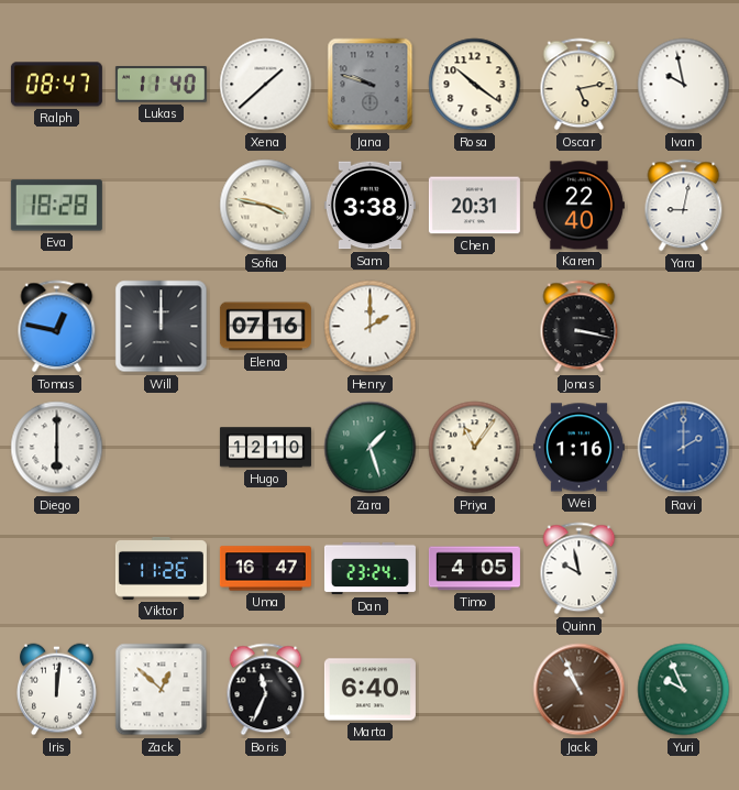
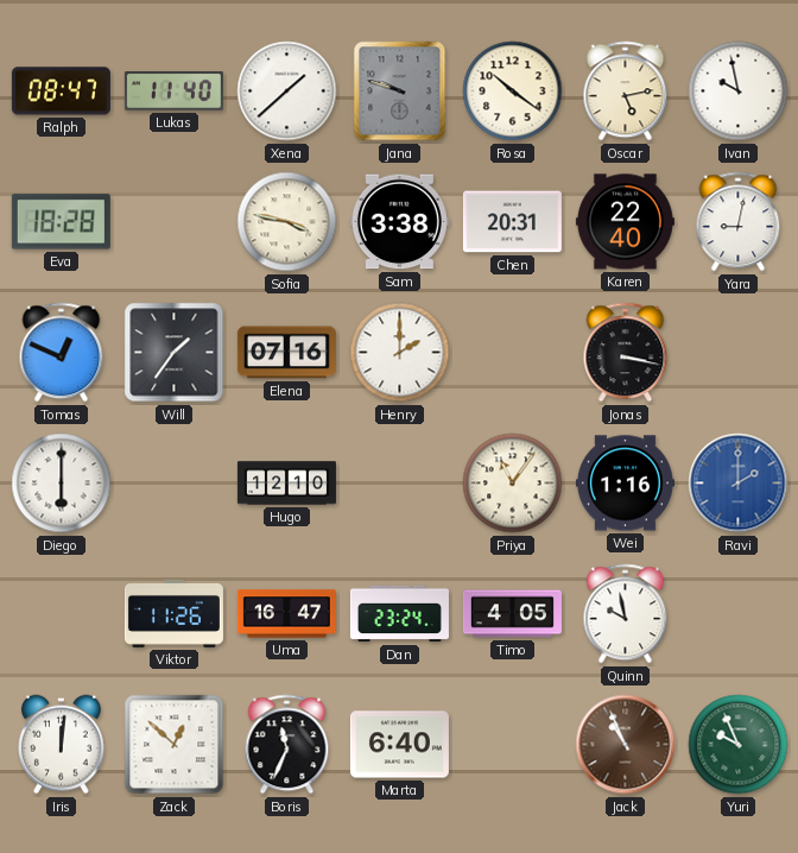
Tomas: 12:47 -> 12:49
Will: 12:00 -> 1:36
Zara: 1:27 -> none
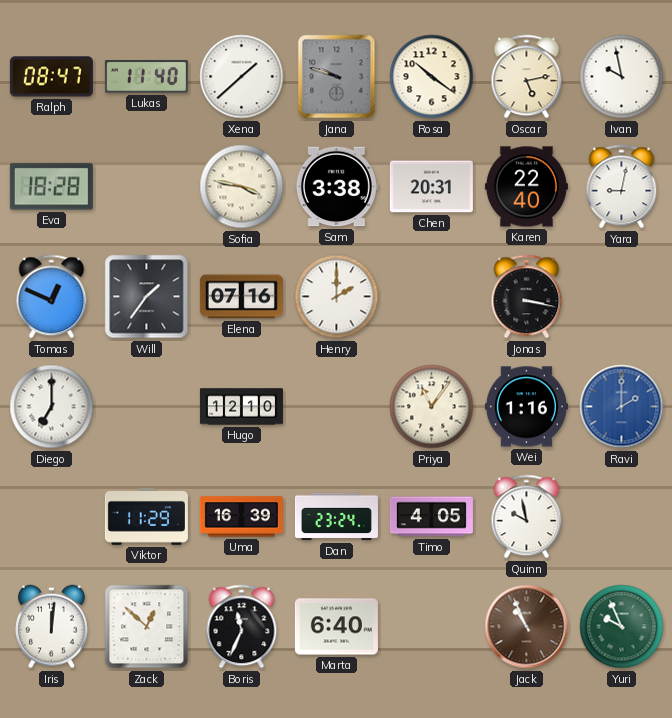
Diego: 6:00 -> 7:00
Viktor: 11:26 -> 11:29
Uma: 16:47 -> 16:39
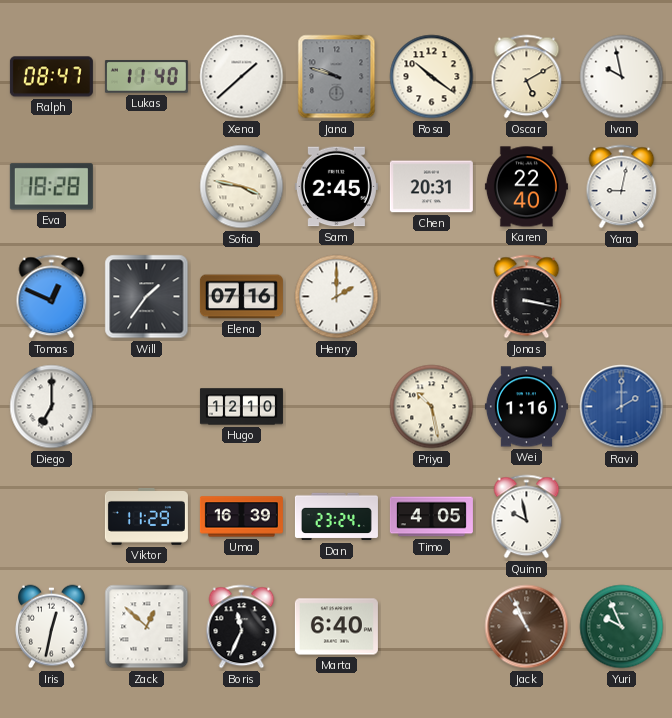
Oscar: 5:13 -> 5:10
Sam: 3:38 -> 2:45
Priya: 11:06 -> 10:28
Iris: 12:01 -> 12:32
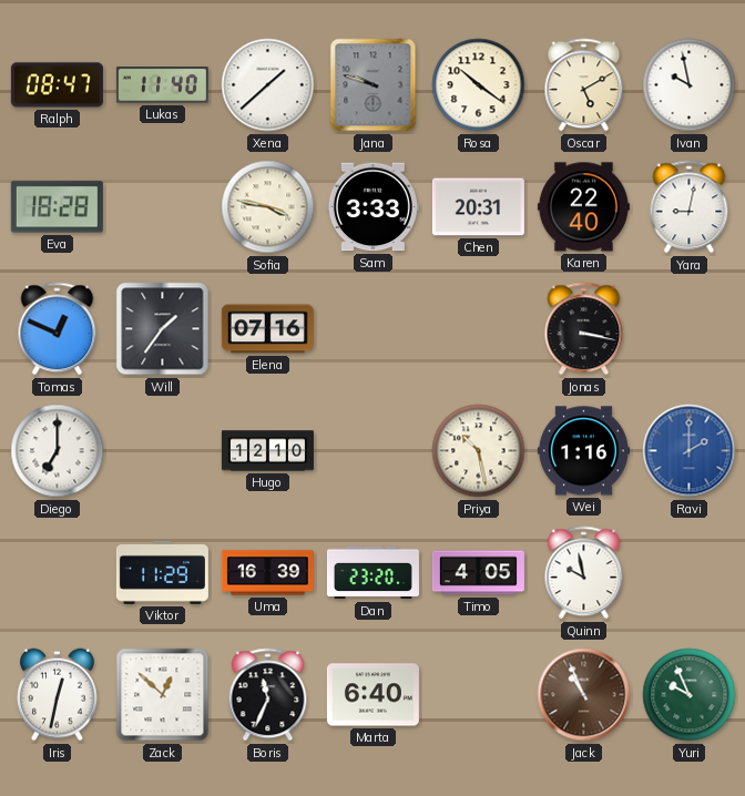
Sam: 2:45 -> 3:33
Henry: 2:00 -> none
Dan: 23:24 -> 23:20
